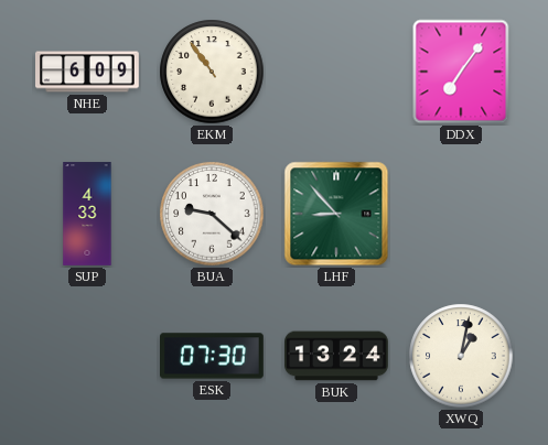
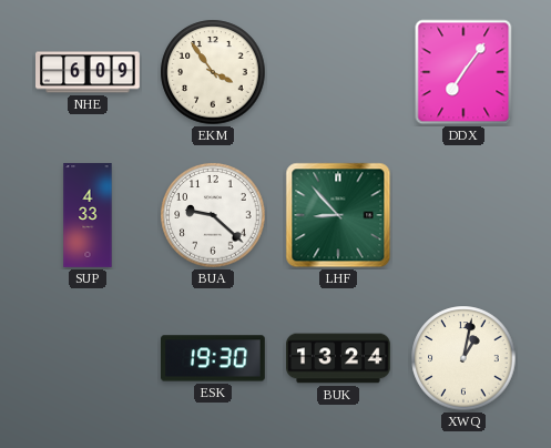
EKM: 10:54 -> 3:54
ESK: 07:30 -> 19:30
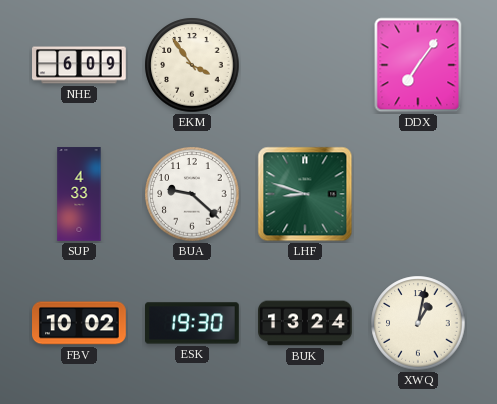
LHF: 8:53 -> 8:48
FBV: none -> 10:02
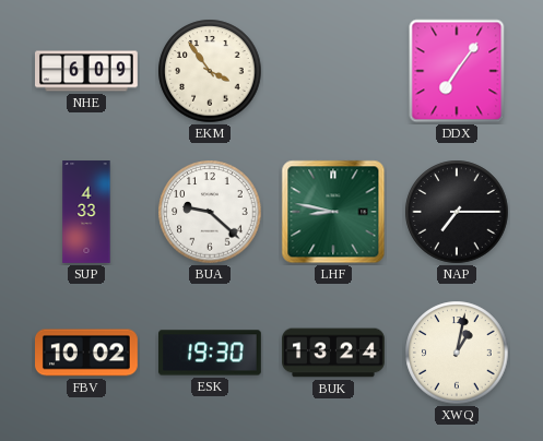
LHF: 8:48 -> 8:47
NAP: none -> 7:15
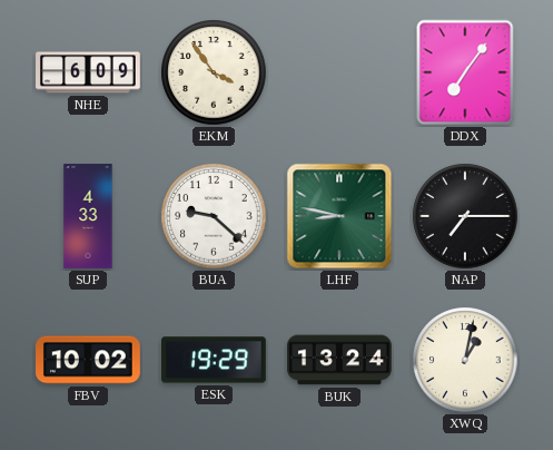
ESK: 19:30 -> 19:29
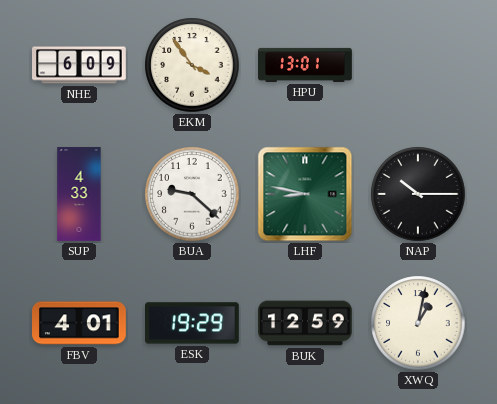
HPU: none -> 13:01
DDX: 7:06 -> none
NAP: 7:15 -> 10:15
FBV: 10:02 -> 4:01
BUK: 13:24 -> 12:59
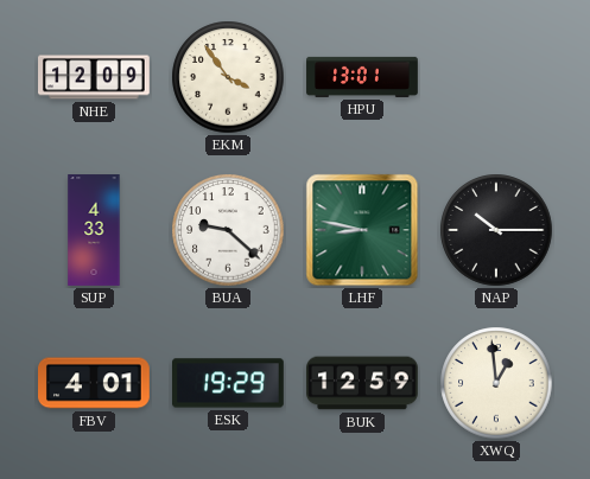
NHE: 6:09 -> 12:09
XWQ: 1:02 -> 12:59
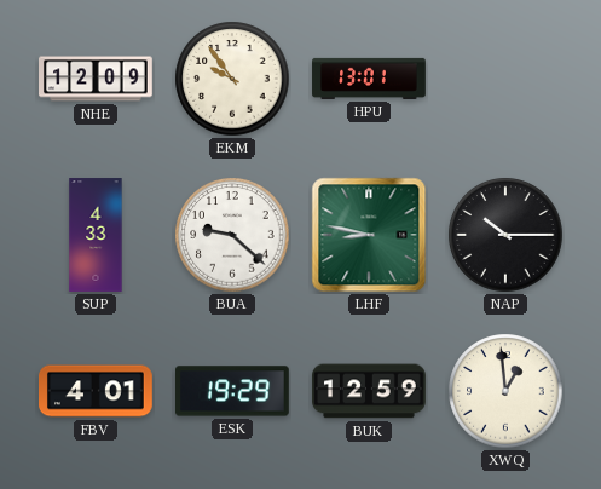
EKM: 3:54 -> 9:54
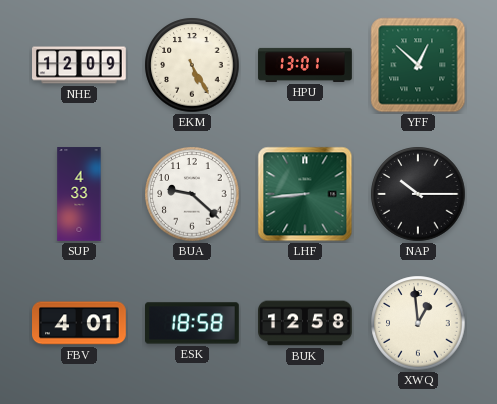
EKM: 9:54 -> 5:25
YFF: none -> 12:52
LHF: 8:47 -> 8:44
ESK: 19:29 -> 18:58
BUK: 12:59 -> 12:58
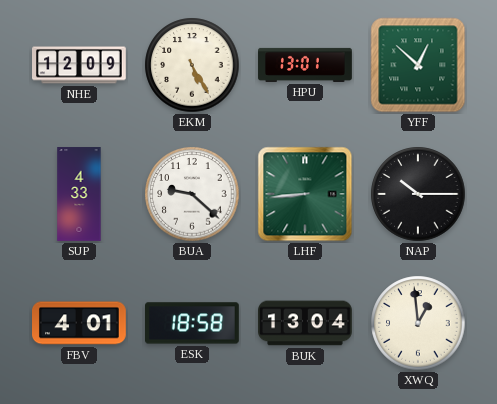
BUK: 12:58 -> 13:04
